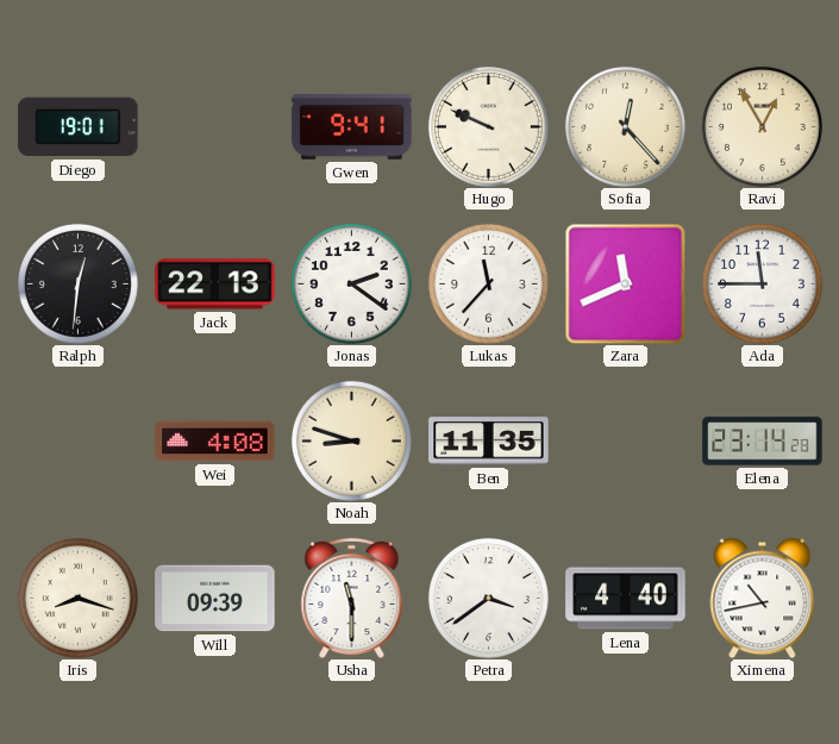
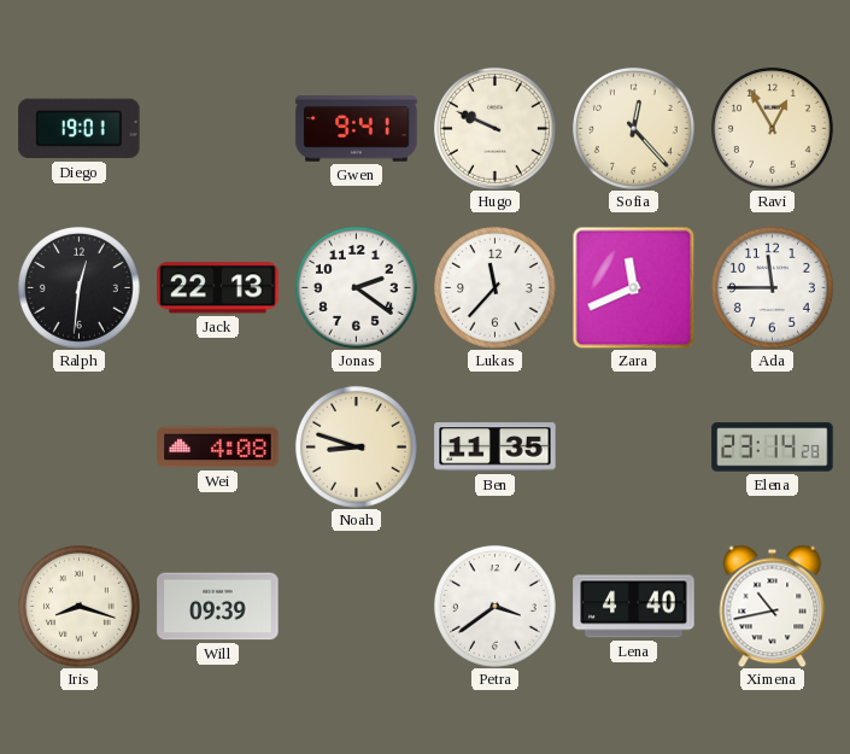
Usha: 11:30 -> none
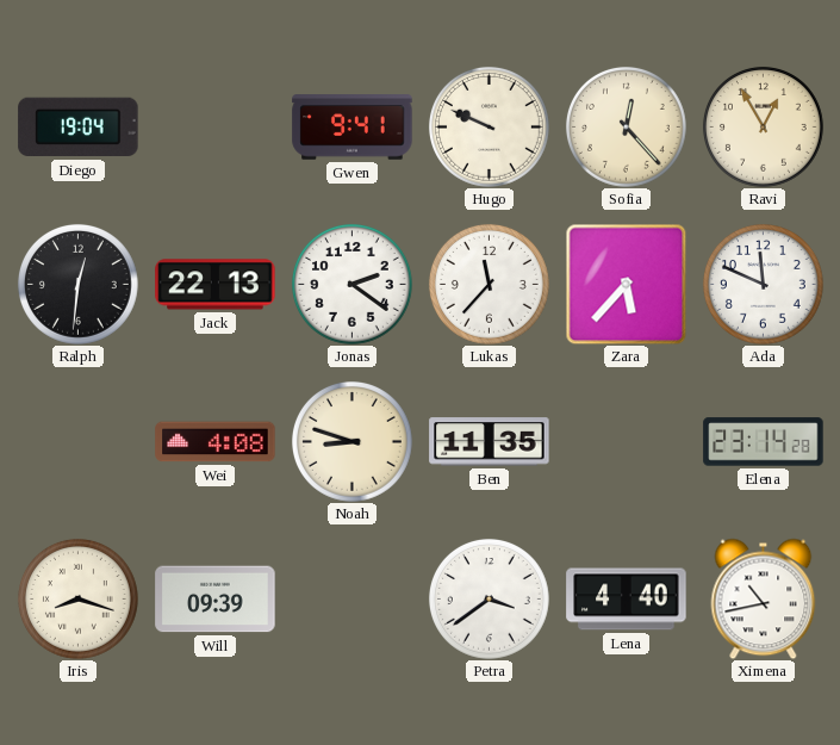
Diego: 19:01 -> 19:04
Zara: 11:41 -> 5:37
Ada: 11:45 -> 11:49
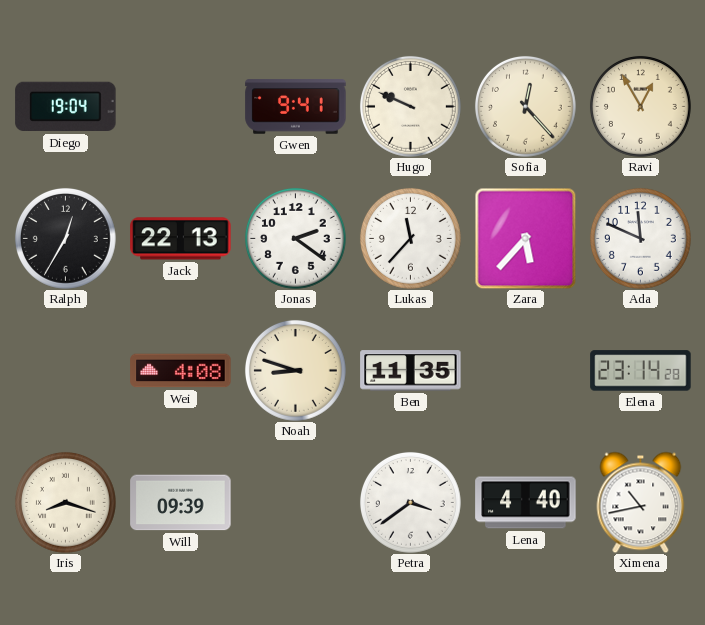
Ralph: 12:31 -> 12:35
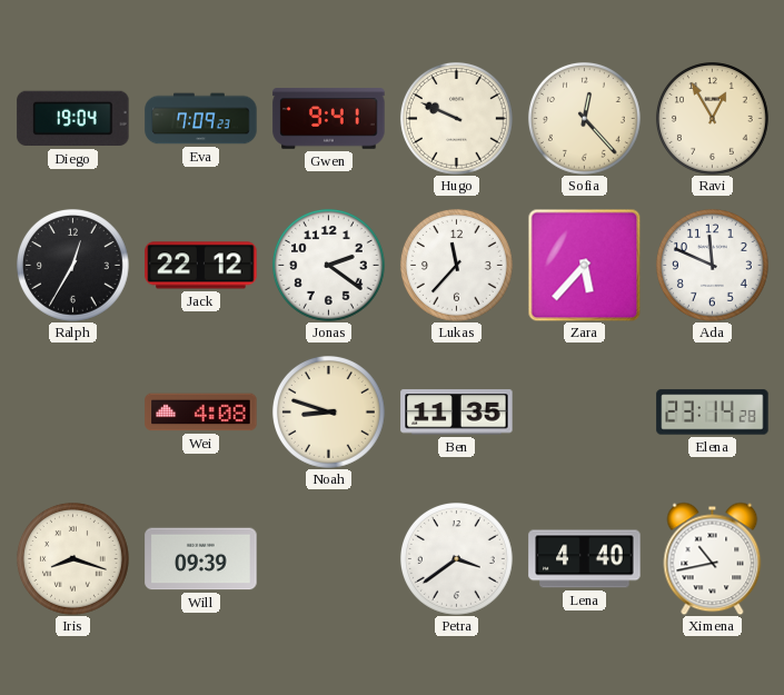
Eva: none -> 7:09
Jack: 22:13 -> 22:12
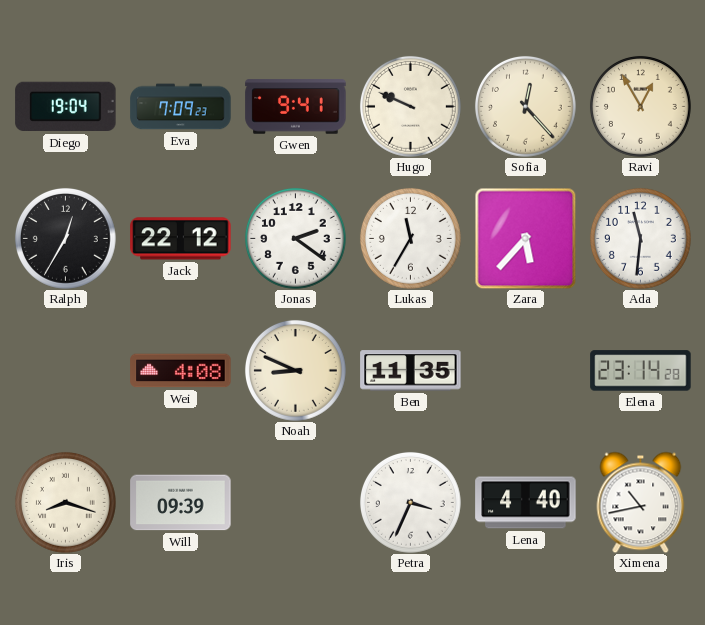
Lukas: 11:37 -> 11:35
Ada: 11:49 -> 11:31
Noah: 8:48 -> 8:49
Petra: 3:39 -> 3:34
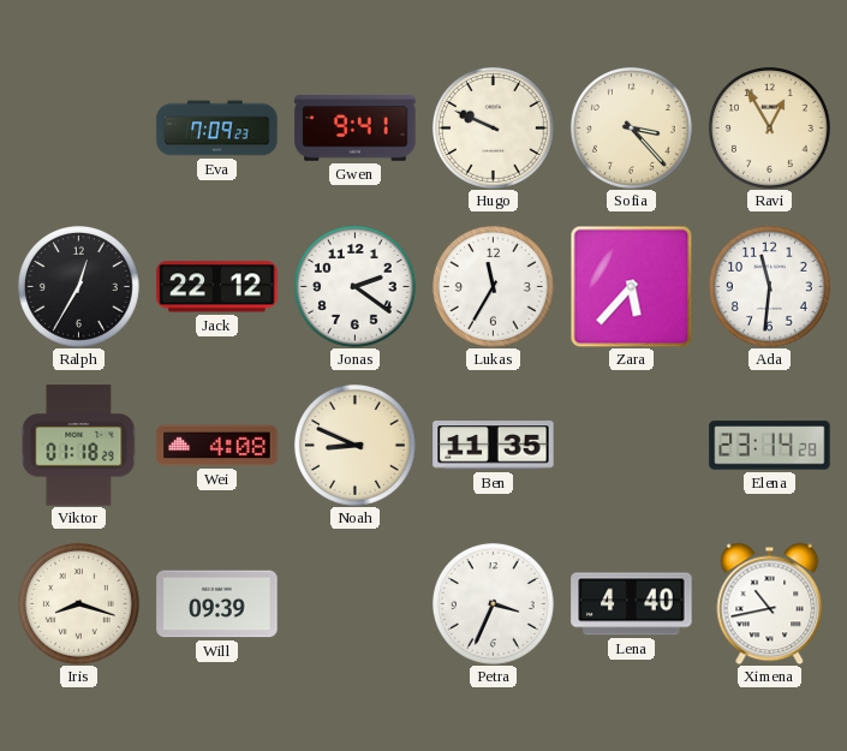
Diego: 19:04 -> none
Sofia: 12:23 -> 3:23
Viktor: none -> 01:18
